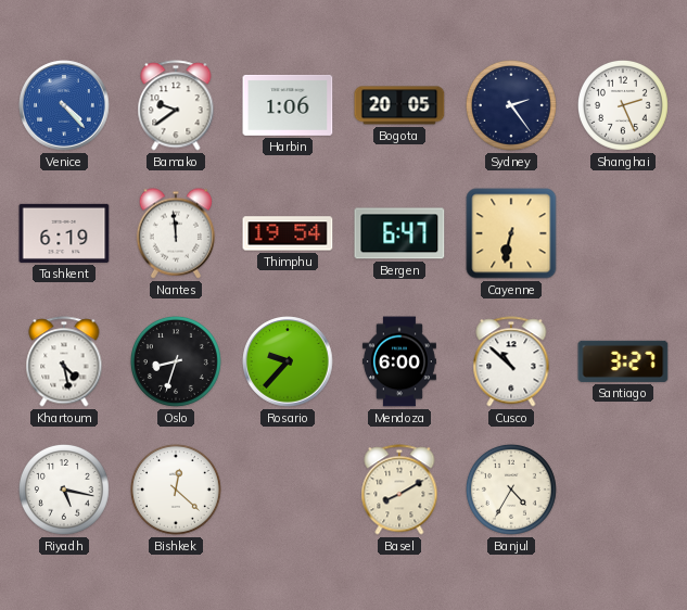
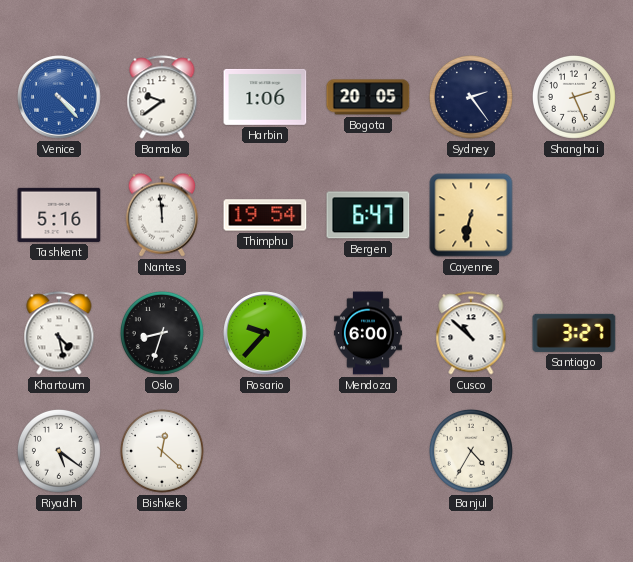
Tashkent: 6:19 -> 5:16
Riyadh: 5:17 -> 5:21
Basel: 8:10 -> none
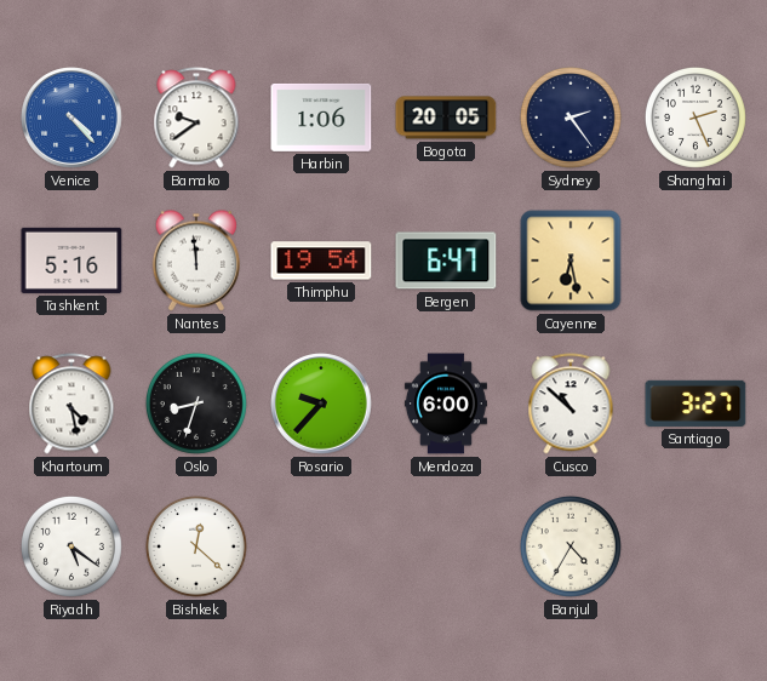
Cayenne: 6:32 -> 6:28
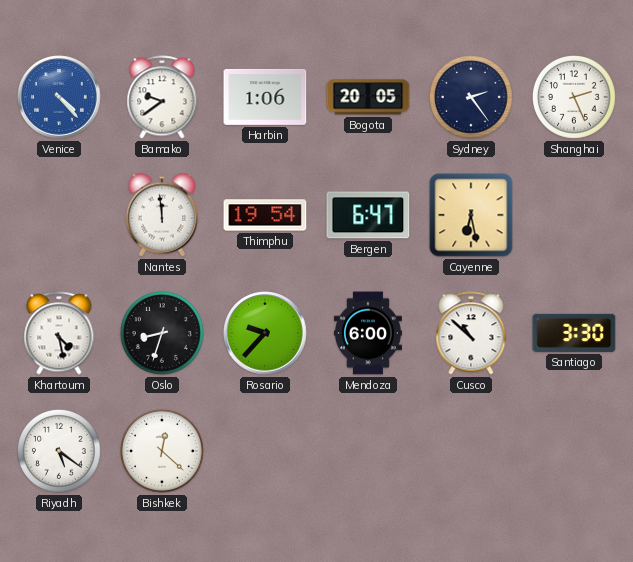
Tashkent: 5:16 -> none
Santiago: 3:27 -> 3:30
Banjul: 4:35 -> none
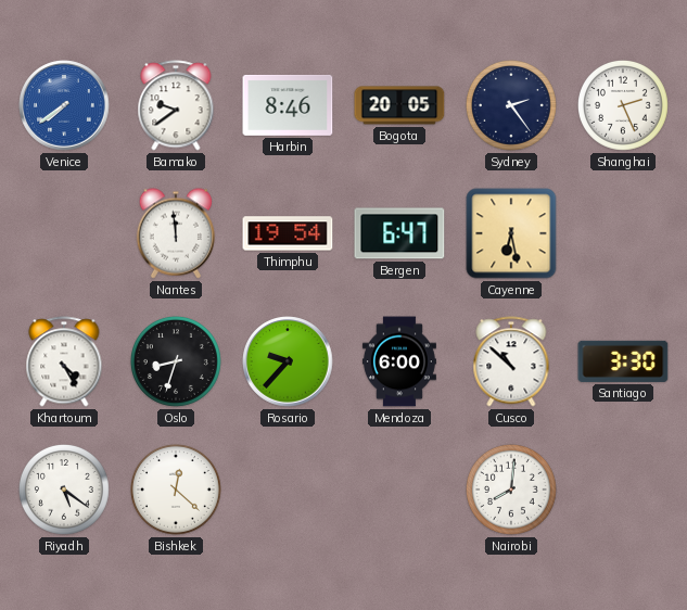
Venice: 4:23 -> 7:39
Harbin: 1:06 -> 8:46
Khartoum: 4:28 -> 4:25
Nairobi: none -> 8:01
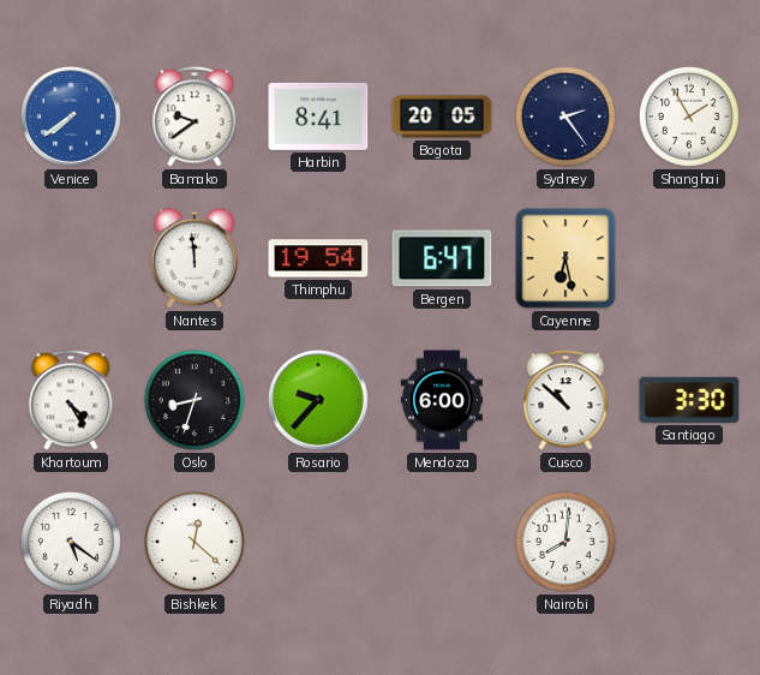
Harbin: 8:46 -> 8:41
Shanghai: 2:26 -> 1:55
